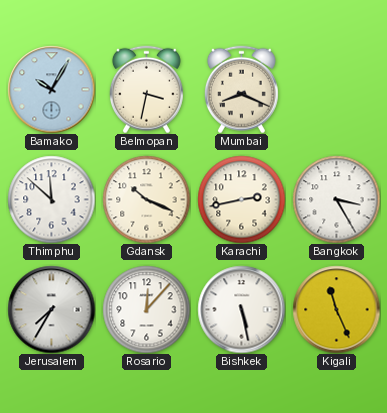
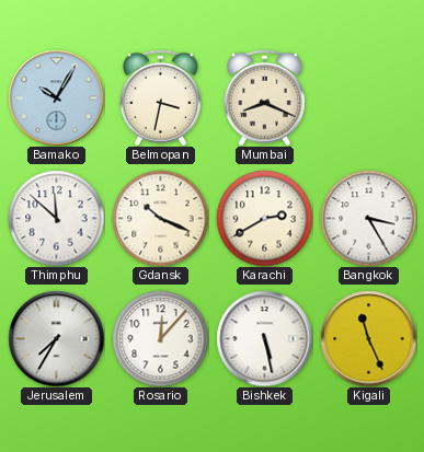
Karachi: 2:43 -> 2:40
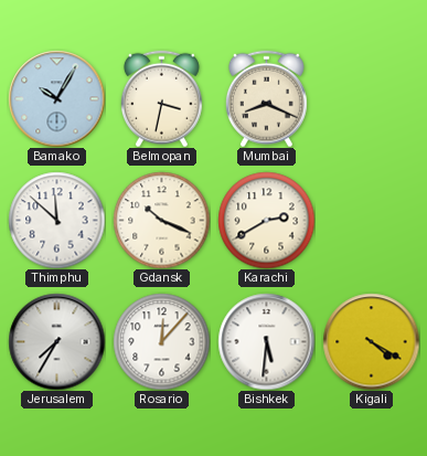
Bangkok: 3:25 -> none
Bishkek: 5:28 -> 5:31
Kigali: 11:26 -> 4:20
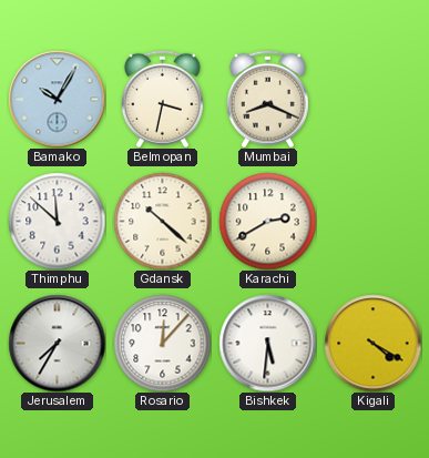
Gdansk: 10:19 -> 10:22
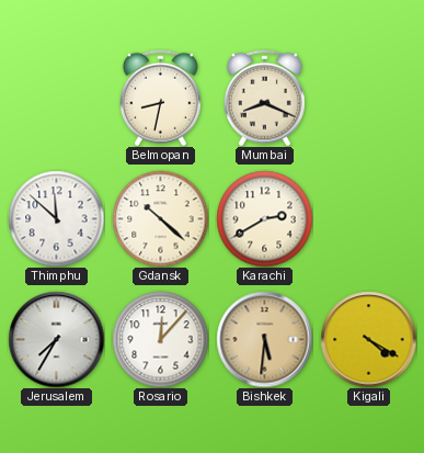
Bamako: 10:05 -> none
Belmopan: 3:32 -> 8:32
Bishkek dial: white -> champagne
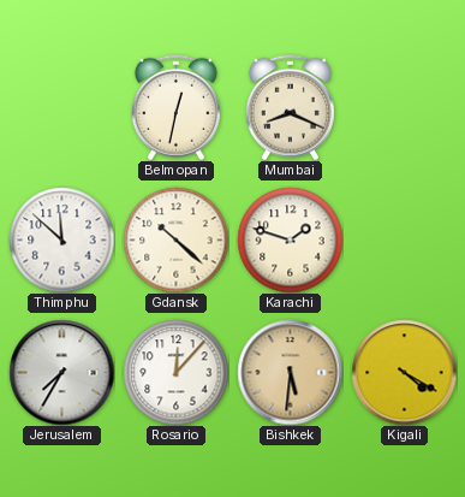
Belmopan: 8:32 -> 12:32
Karachi: 2:40 -> 1:48
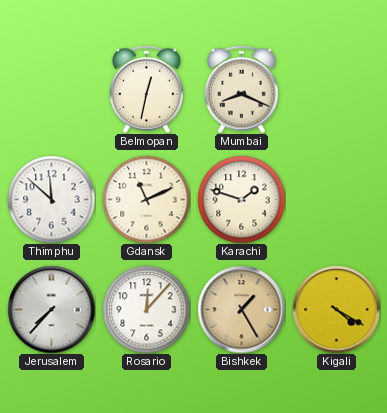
Gdansk: 10:22 -> 11:11
Jerusalem: 7:35 -> 7:37
Bishkek: 5:31 -> 1:25
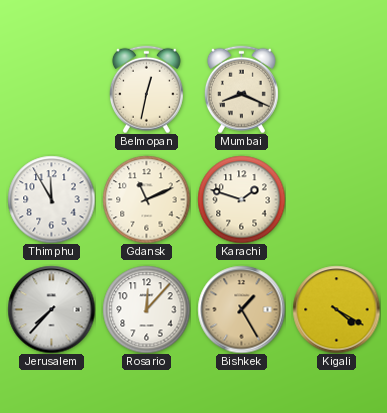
Thimphu: 11:52 -> 11:55
